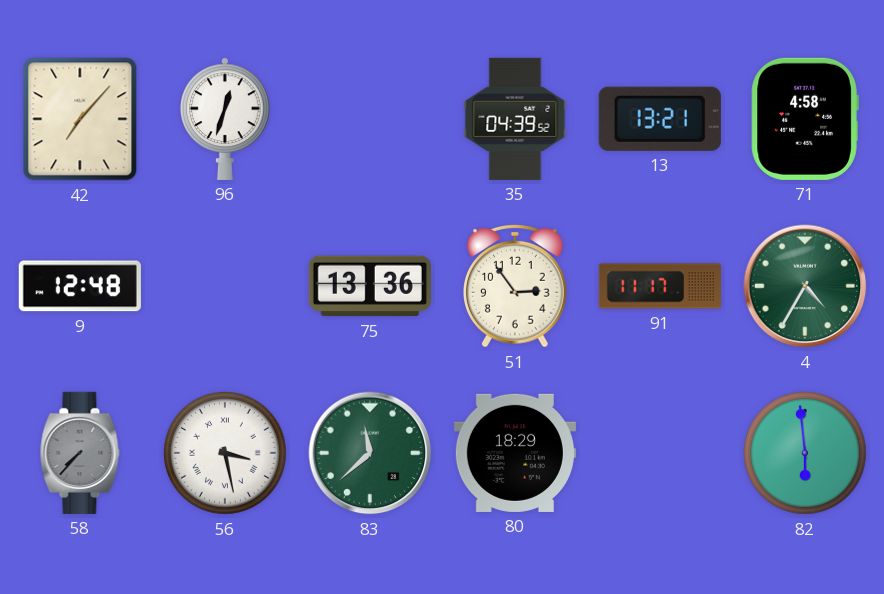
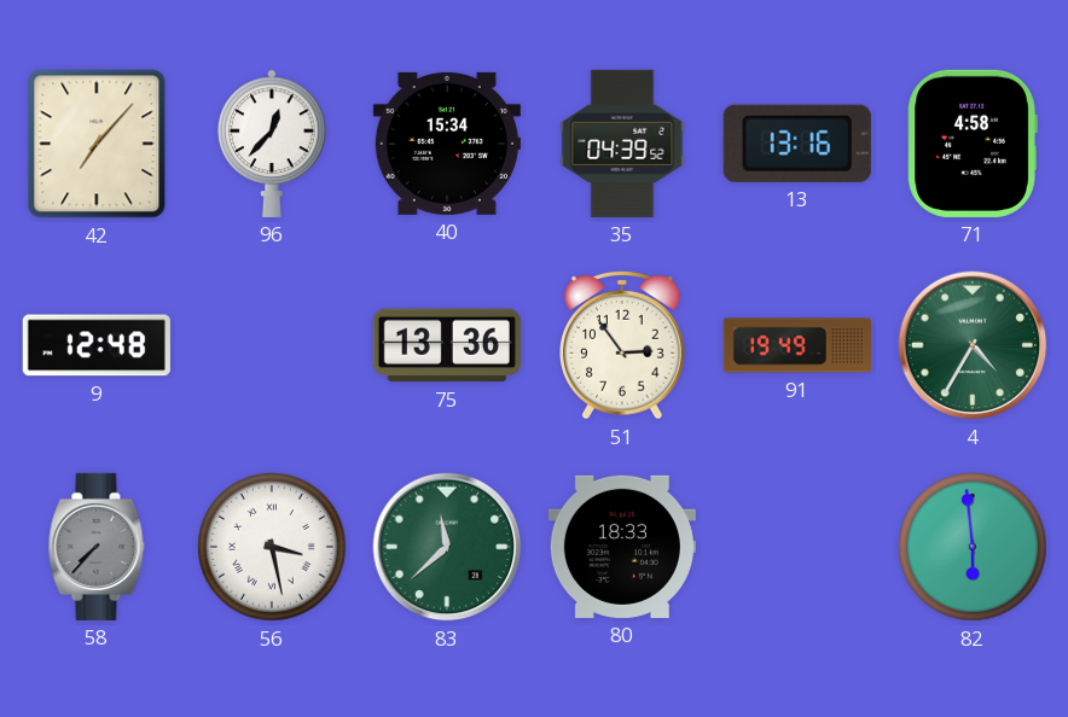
96: 12:33 -> 12:37
40: none -> 15:34
13: 13:21 -> 13:16
91: 11:17 -> 19:49
80: 18:29 -> 18:33
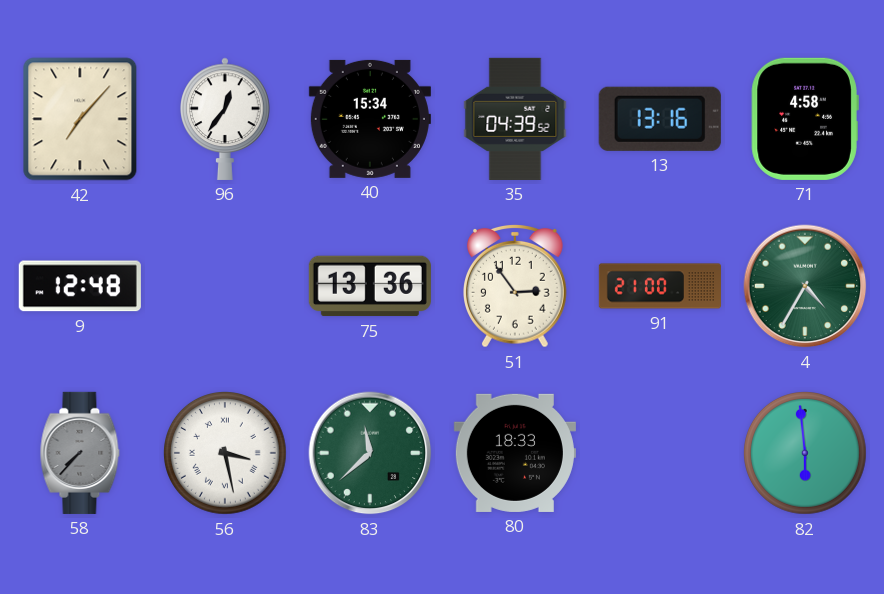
96: 12:37 -> 12:36
91: 19:49 -> 21:00
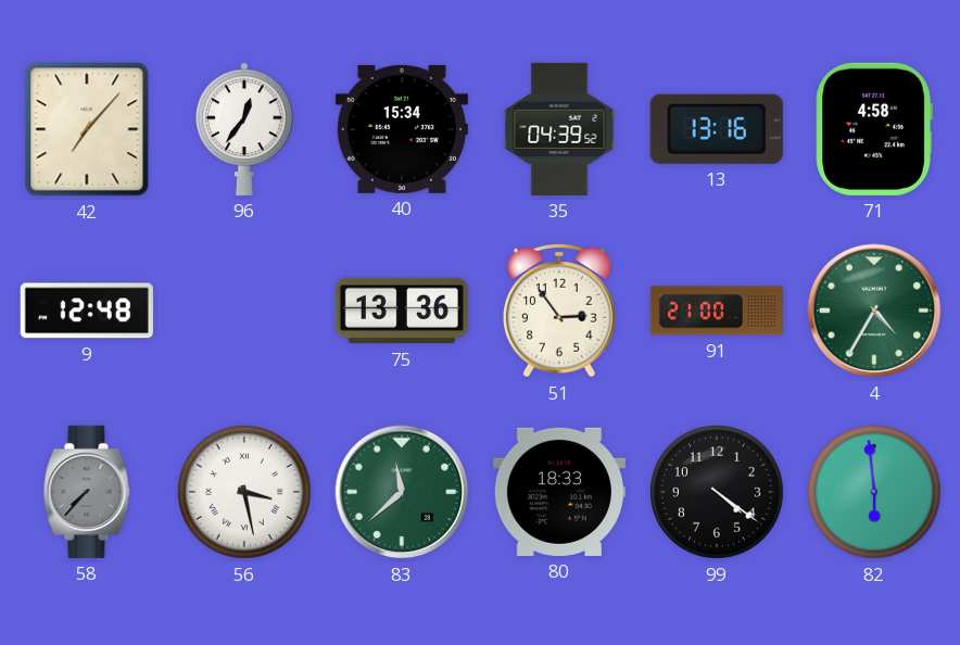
99: none -> 4:21
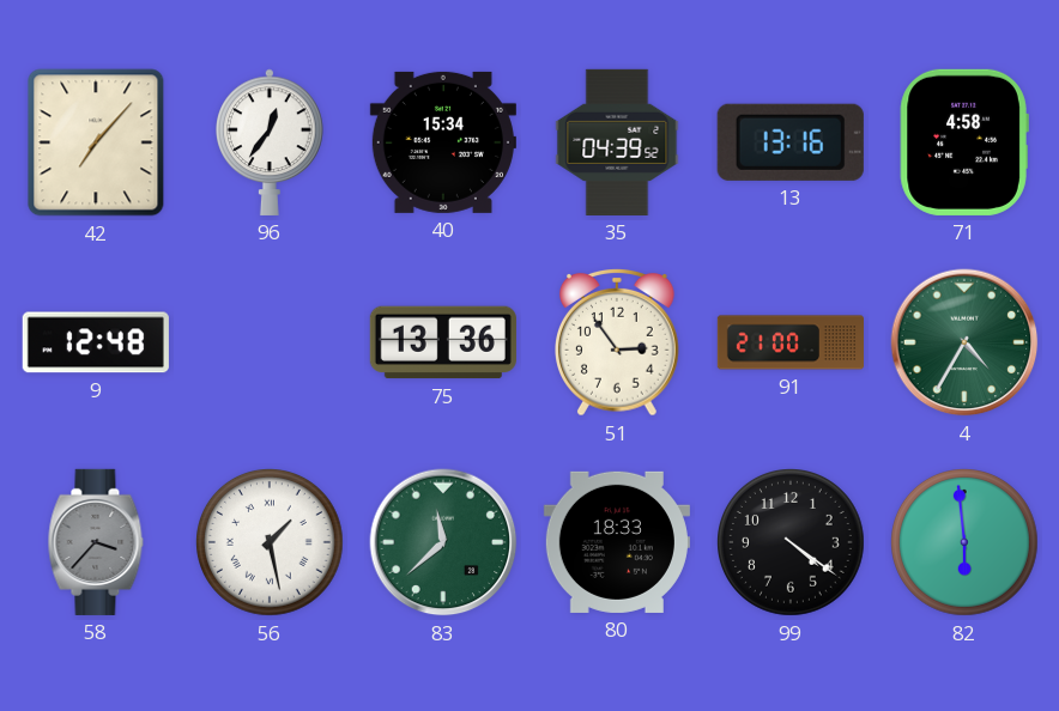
58: 7:37 -> 3:37
56: 3:28 -> 1:28
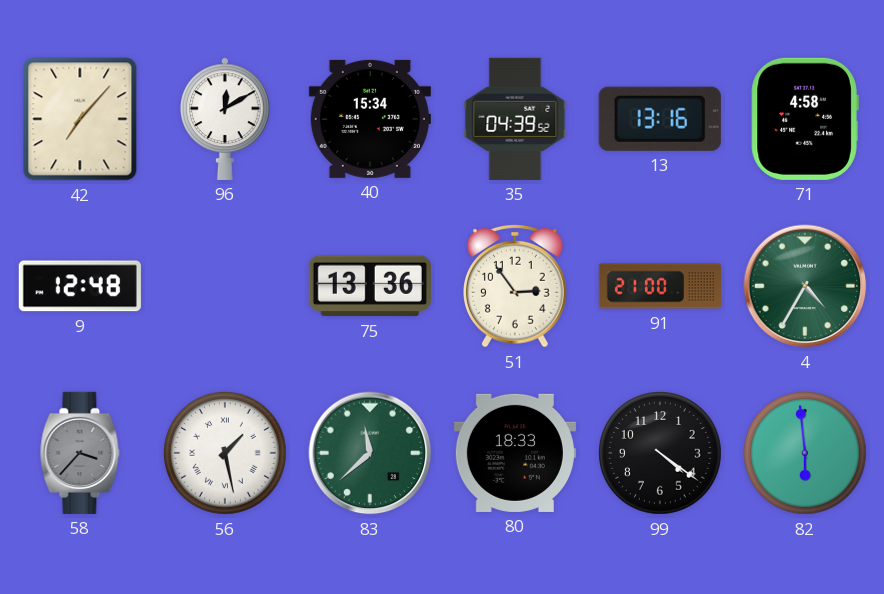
96: 12:36 -> 12:10
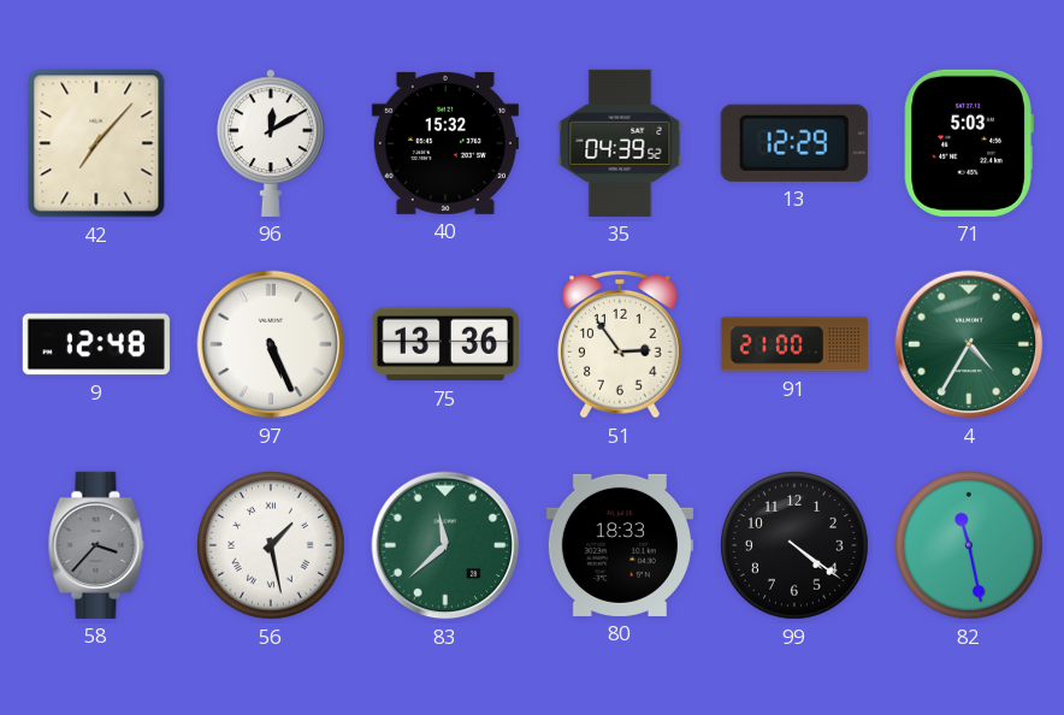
40: 15:34 -> 15:32
13: 13:16 -> 12:29
71: 4:58 -> 5:03
97: none -> 5:26
82: 5:59 -> 11:28
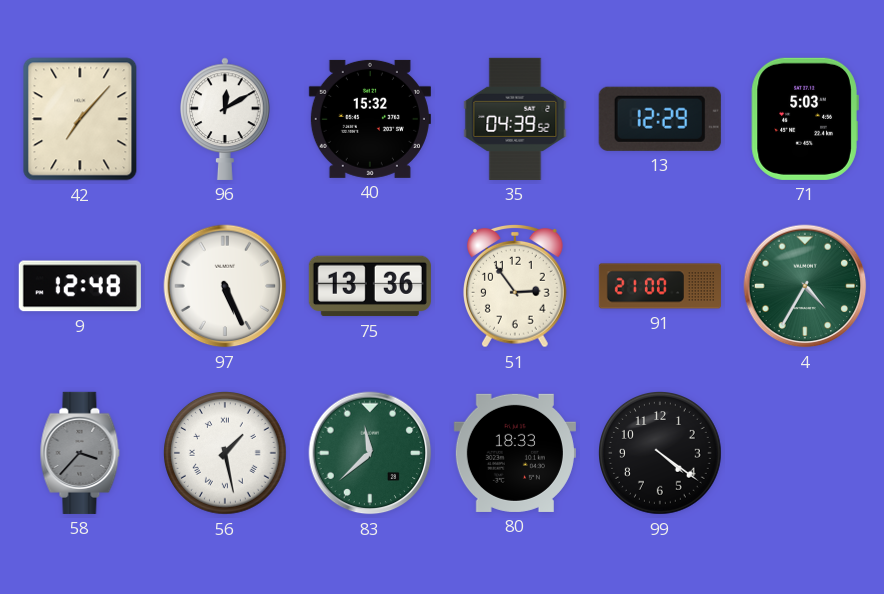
82: 11:28 -> none
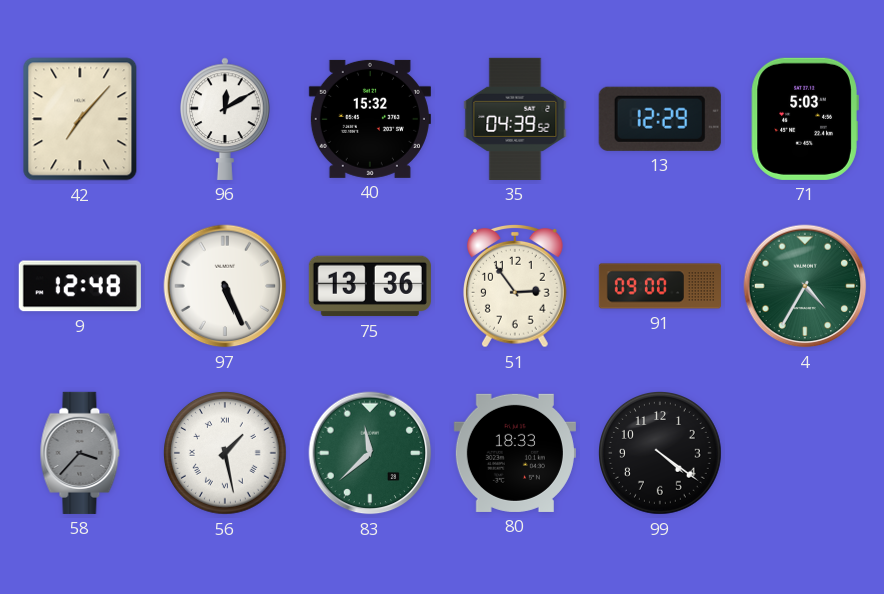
91: 21:00 -> 09:00
